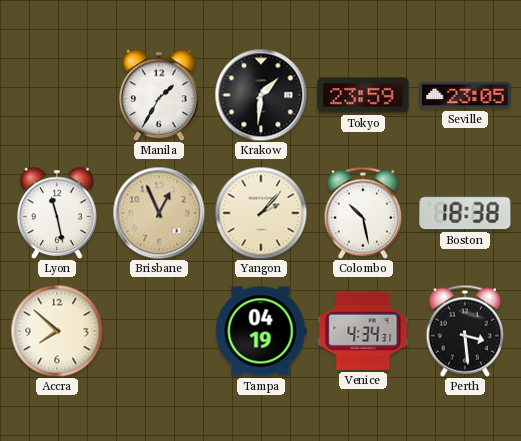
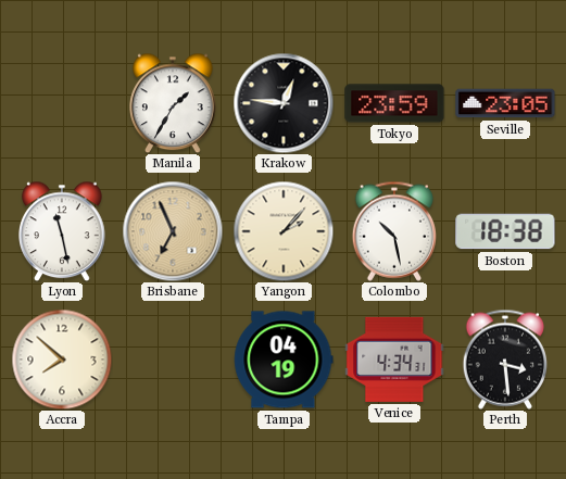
Krakow: 1:31 -> 12:46
Brisbane: 12:56 -> 6:56
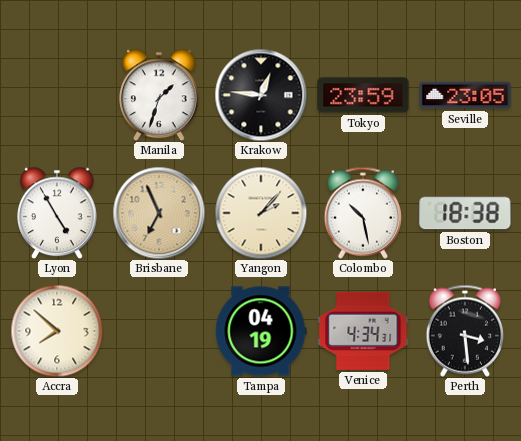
Manila: 1:35 -> 1:33
Lyon: 11:28 -> 4:55
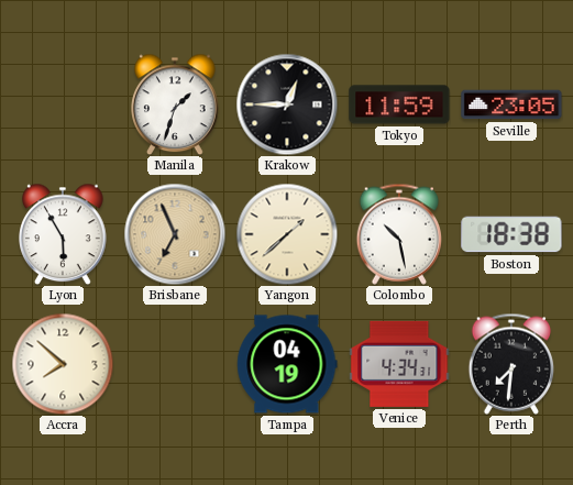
Krakow: 12:46 -> 12:45
Tokyo: 23:59 -> 11:59
Lyon: 4:55 -> 5:55
Yangon: 2:07 -> 1:38
Perth: 3:29 -> 7:31
